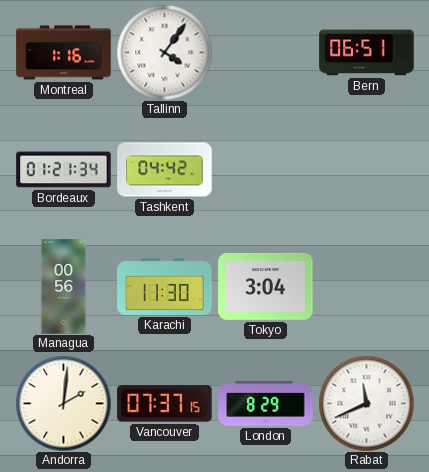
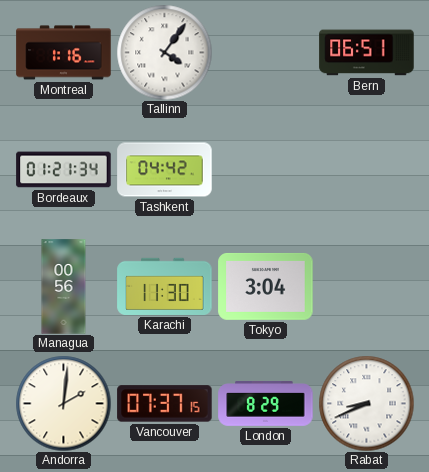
Rabat: 11:41 -> 8:41
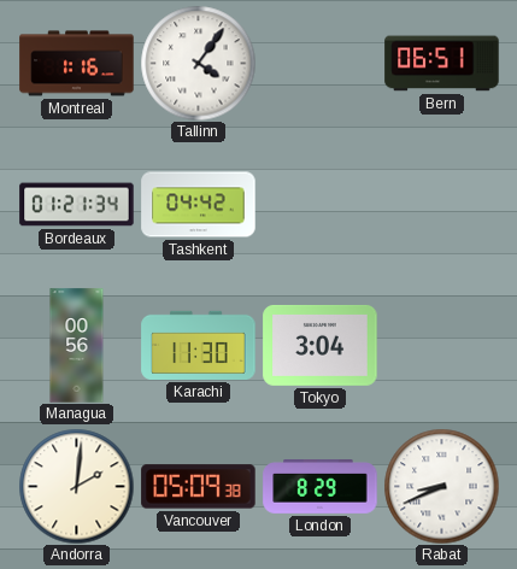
Vancouver: 07:37 -> 05:09
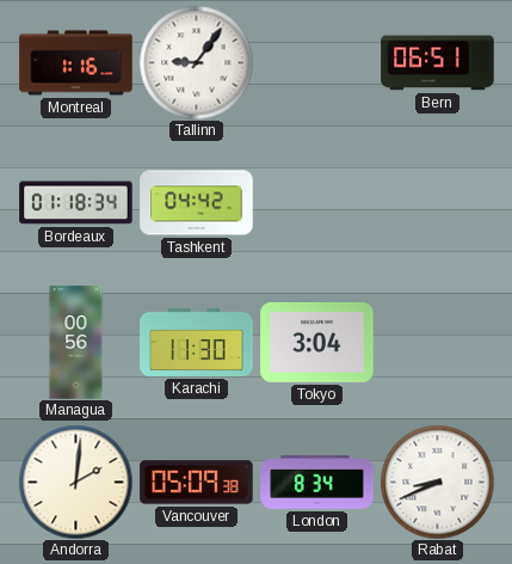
Tallinn: 4:06 -> 9:06
Bordeaux: 01:21 -> 01:18
London: 8:29 -> 8:34
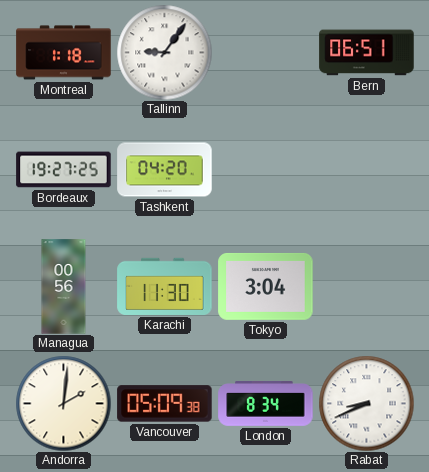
Montreal: 1:16 -> 1:18
Bordeaux: 01:18 -> 19:27
Tashkent: 04:42 -> 04:20
